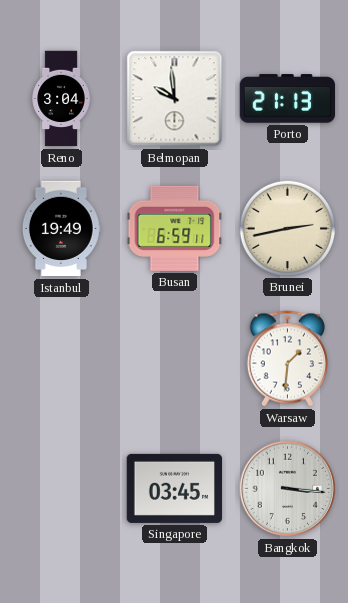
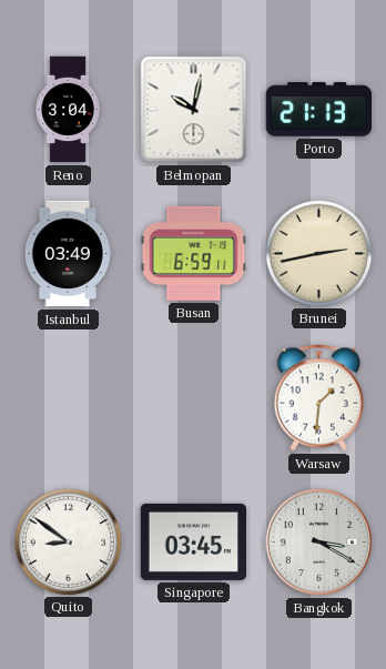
Belmopan: 9:59 -> 10:02
Istanbul: 19:49 -> 03:49
Quito: none -> 8:51
Bangkok: 3:16 -> 3:20
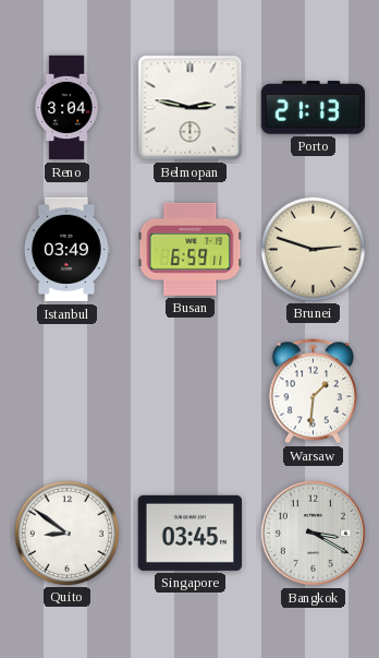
Belmopan: 10:02 -> 2:47
Brunei: 2:43 -> 2:48
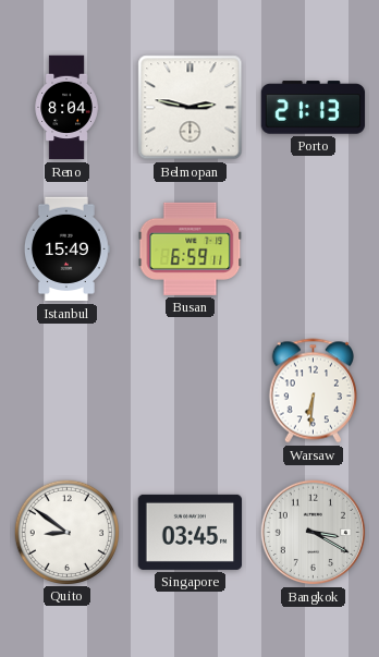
Reno: 3:04 -> 8:04
Istanbul: 03:49 -> 15:49
Brunei: 2:48 -> none
Warsaw: 1:31 -> 6:31
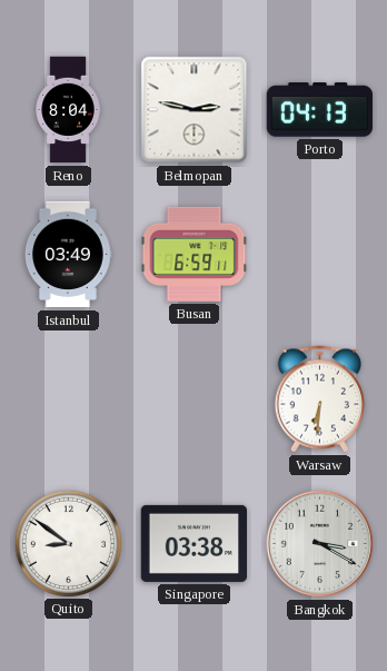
Porto: 21:13 -> 04:13
Istanbul: 15:49 -> 03:49
Singapore: 03:45 -> 03:38
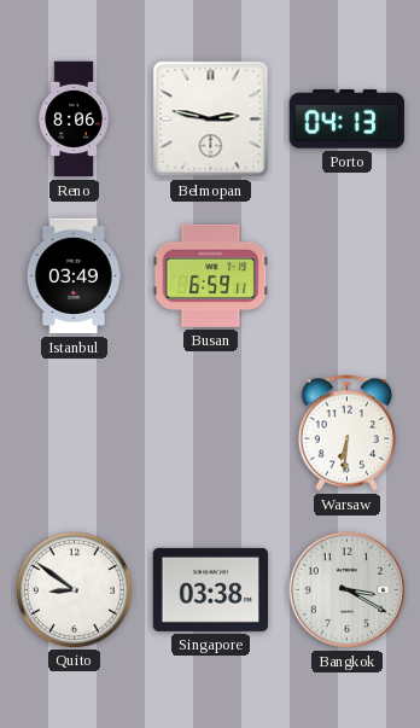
Reno: 8:04 -> 8:06
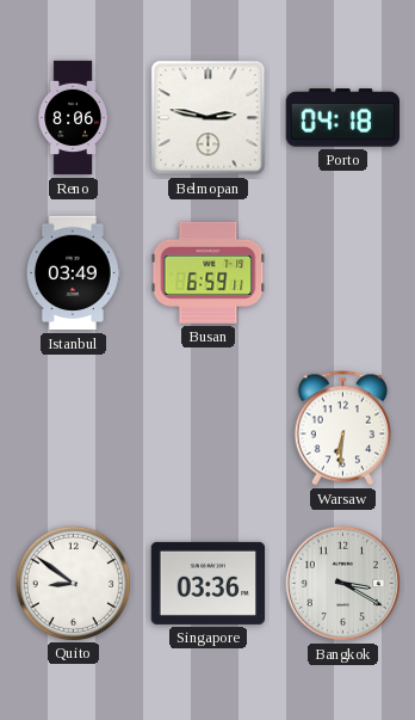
Porto: 04:13 -> 04:18
Singapore: 03:38 -> 03:36
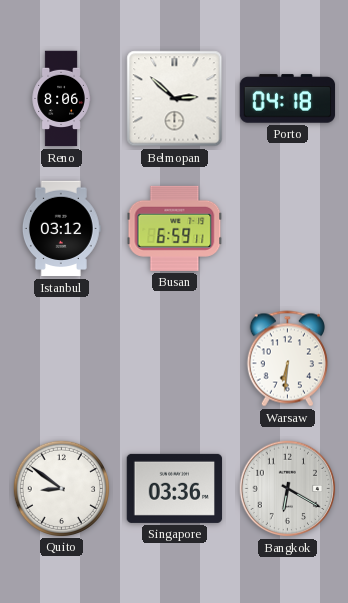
Belmopan: 2:47 -> 2:52
Istanbul: 03:49 -> 03:12
Bangkok: 3:20 -> 6:20
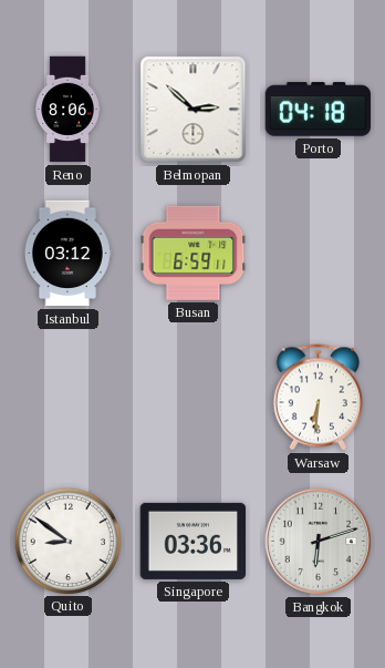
Bangkok: 6:20 -> 6:12
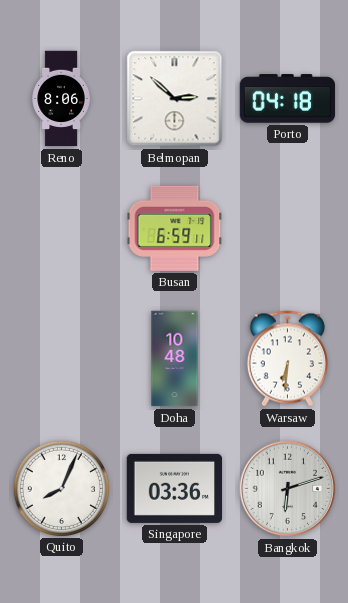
Istanbul: 03:12 -> none
Doha: none -> 10:48
Quito: 8:51 -> 8:04
